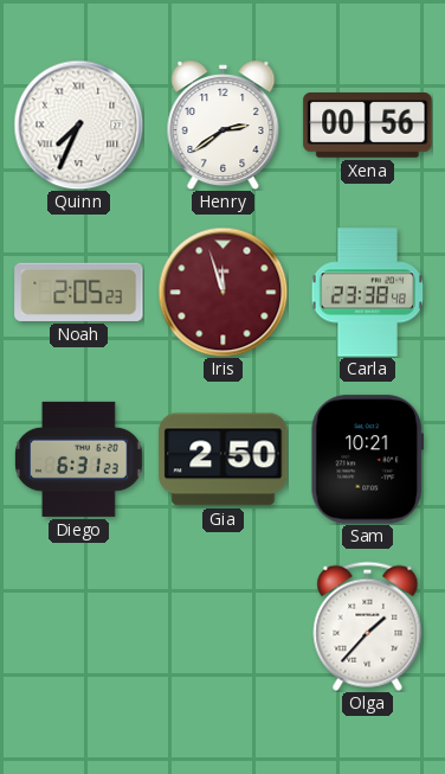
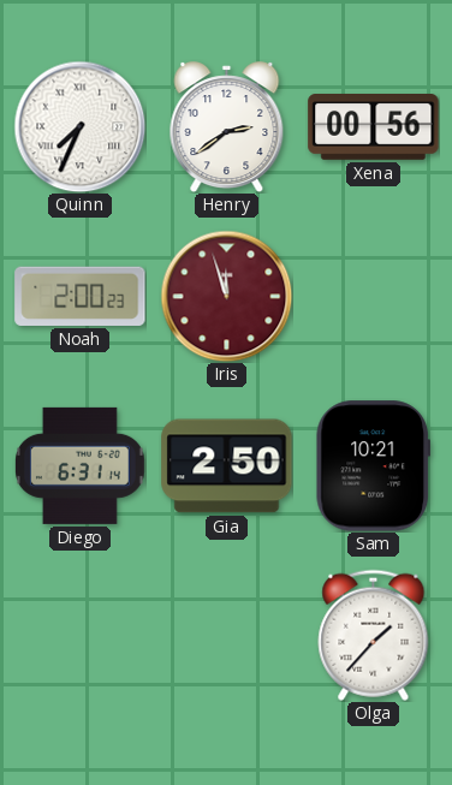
Noah: 2:05 -> 2:00
Carla: 23:38 -> none
Diego: 6:31:23 -> 6:31:14
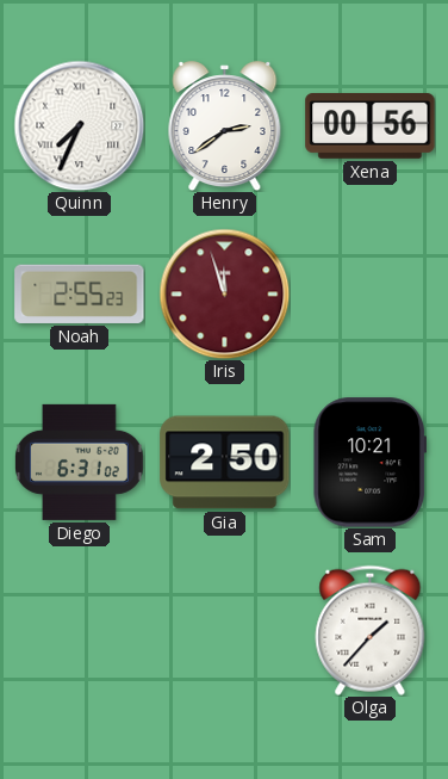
Noah: 2:00 -> 2:55
Diego: 6:31:14 -> 6:31:02
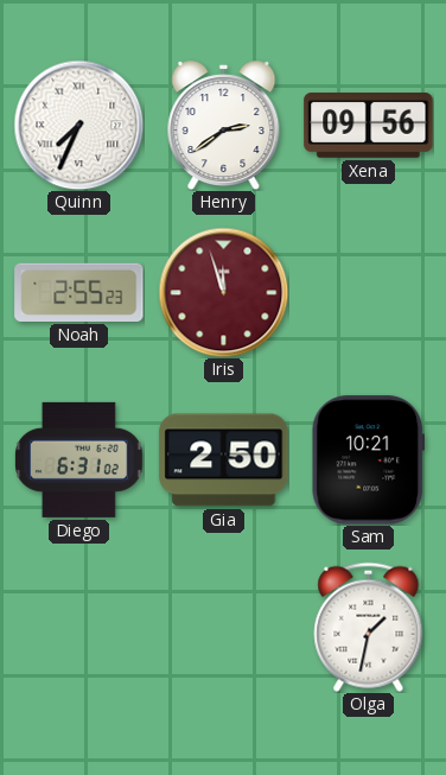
Xena: 00:56 -> 09:56
Olga: 1:37 -> 1:32
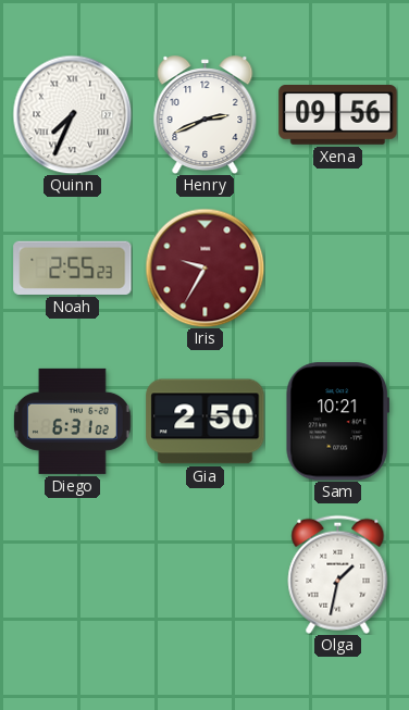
Henry: 2:39 -> 2:41
Iris: 11:57 -> 9:35
